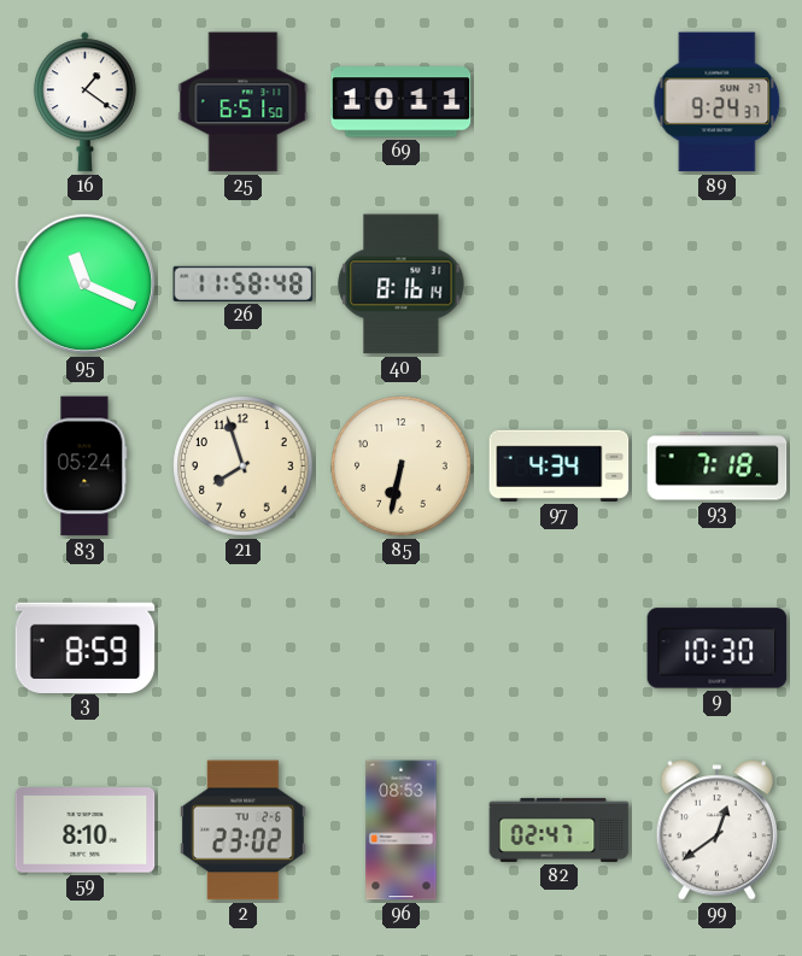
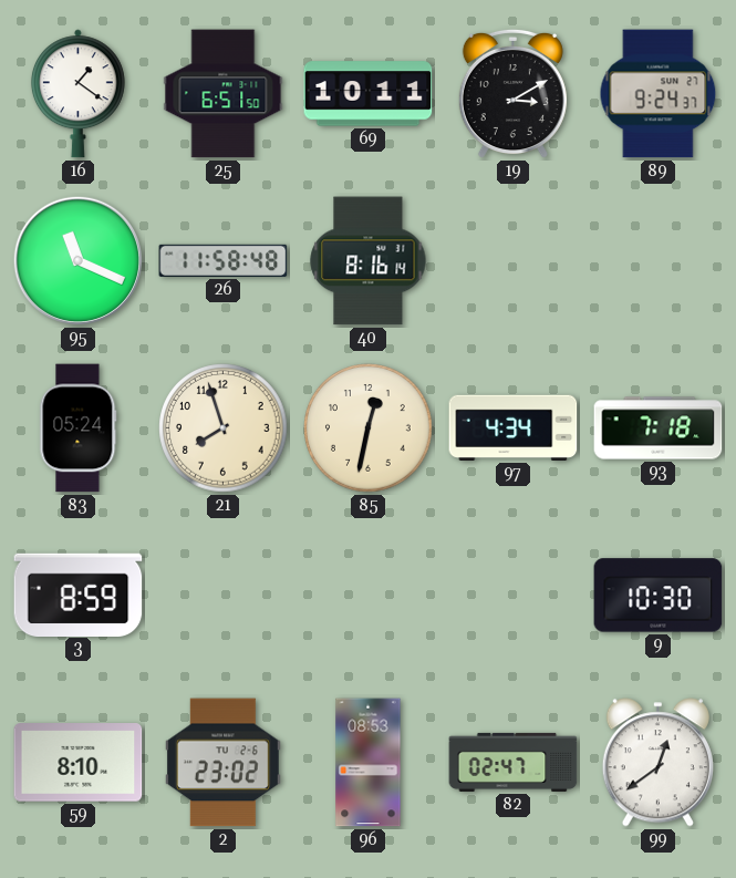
19: none -> 3:10
85: 6:32 -> 12:32
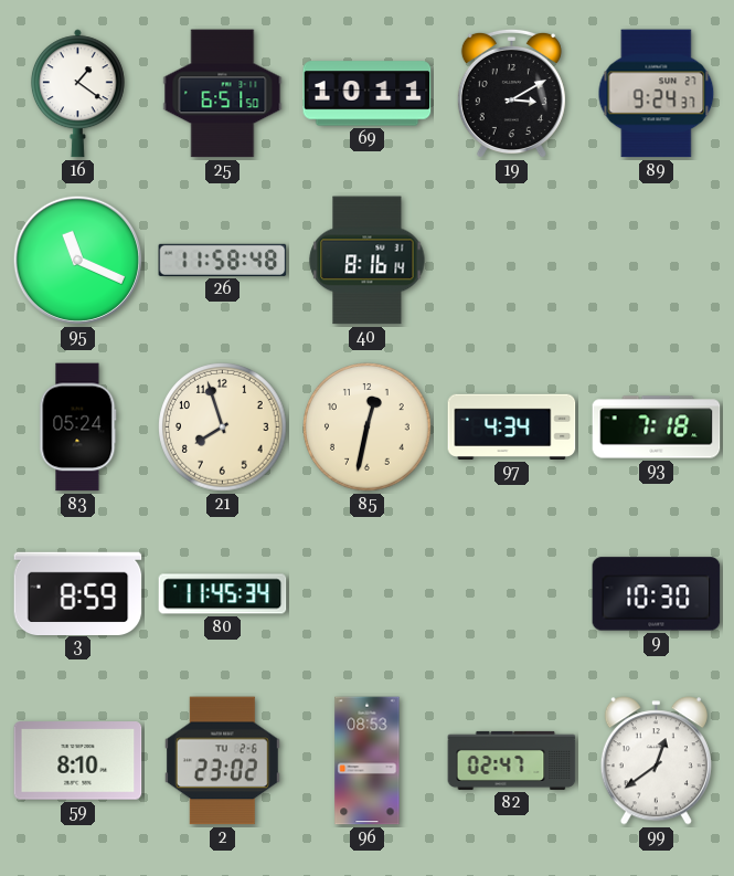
80: none -> 11:45
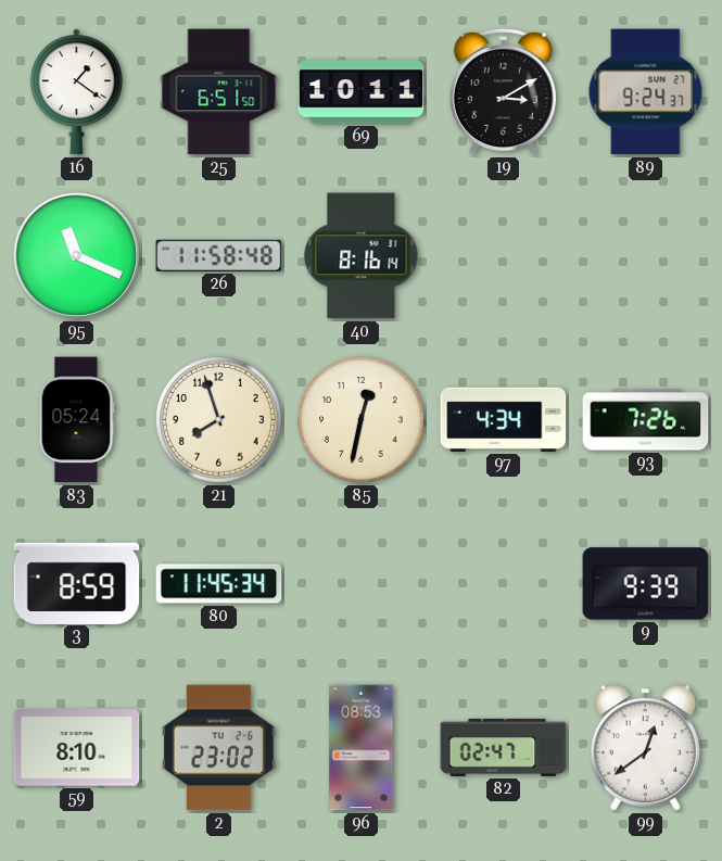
93: 7:18 -> 7:26
9: 10:30 -> 9:39
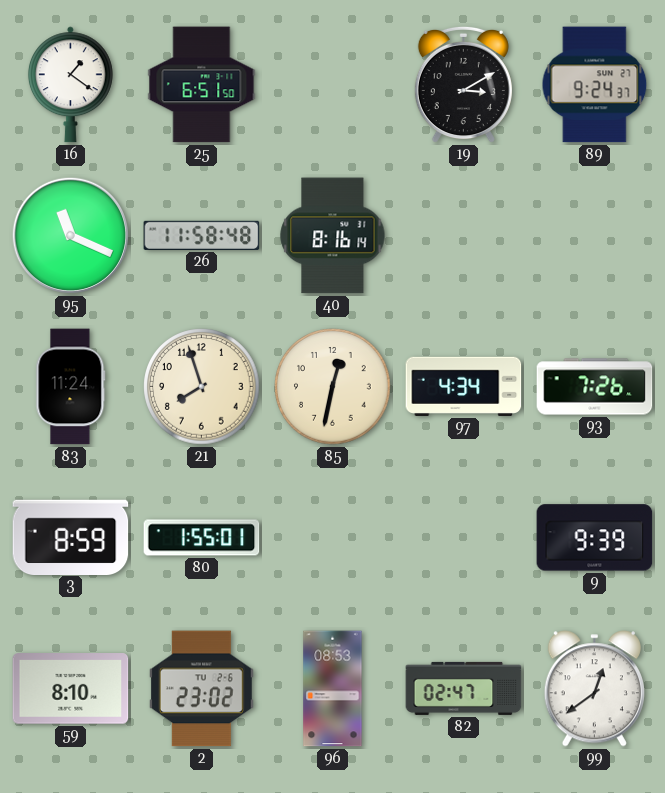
69: 10:11 -> none
83: 05:24 -> 11:24
80: 11:45 -> 1:55
